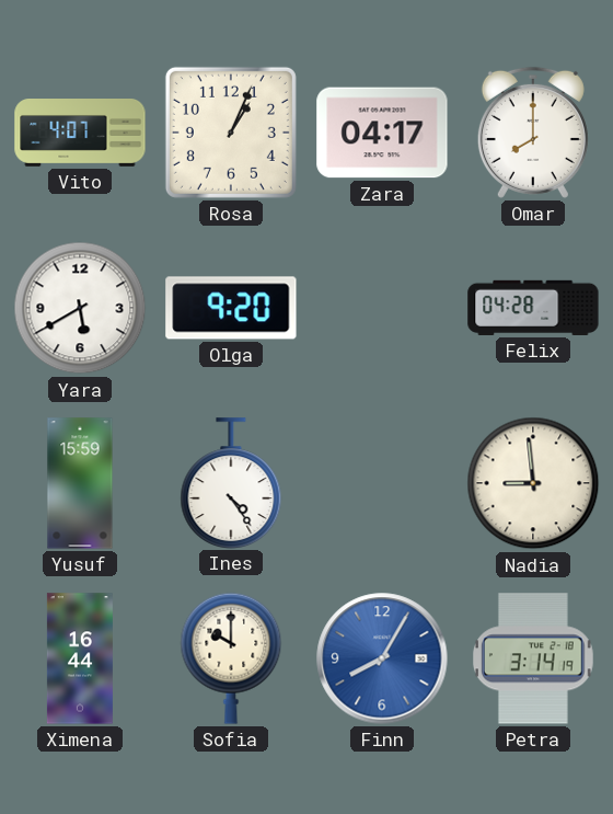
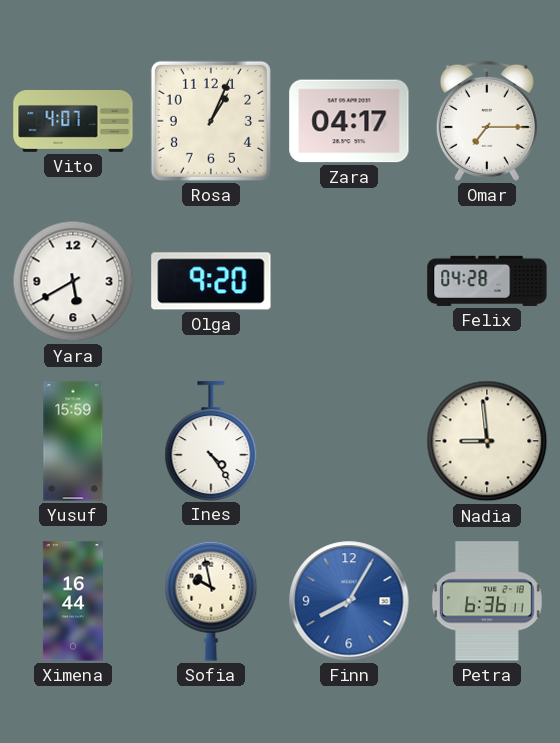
Omar: 8:00 -> 7:15
Sofia: 10:00 -> 9:58
Petra: 3:14 -> 6:36
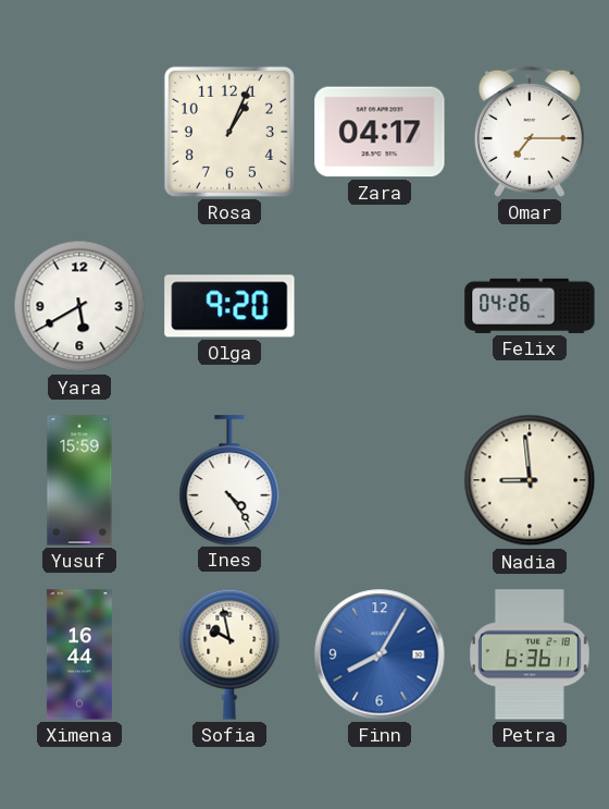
Vito: 4:07 -> none
Felix: 04:28 -> 04:26
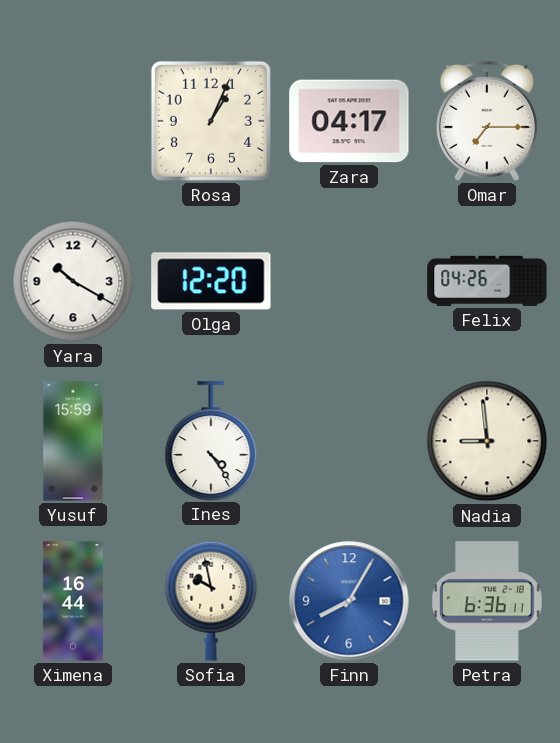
Yara: 5:40 -> 10:20
Olga: 9:20 -> 12:20
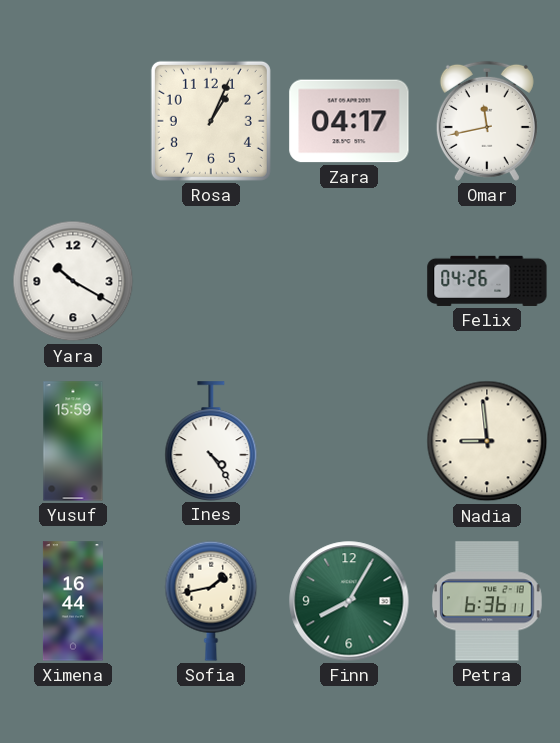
Omar: 7:15 -> 11:43
Olga: 12:20 -> none
Sofia: 9:58 -> 1:43
Finn dial: blue -> green
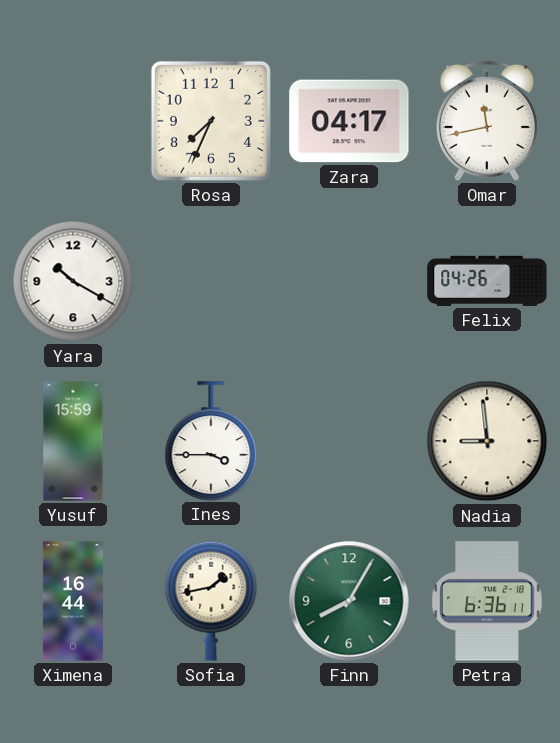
Rosa: 1:04 -> 7:34
Ines: 4:24 -> 3:45
